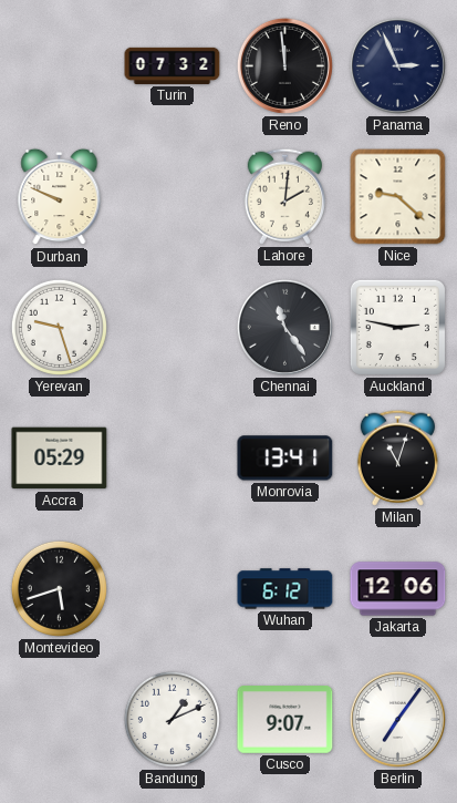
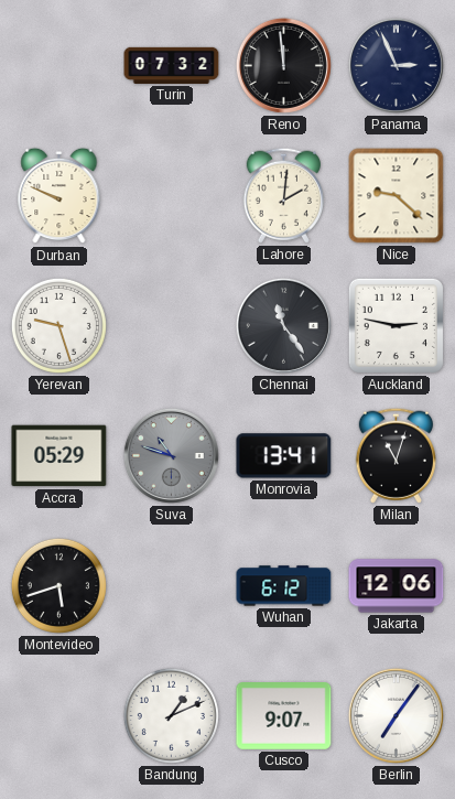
Suva: none -> 10:48
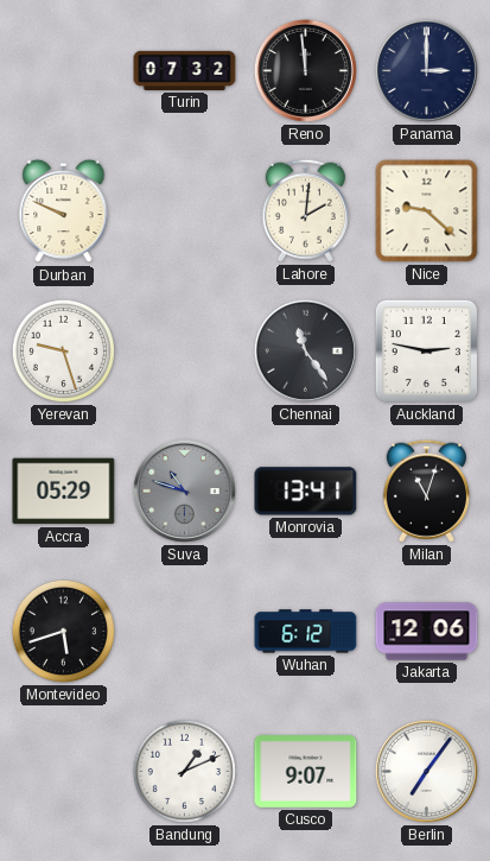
Panama: 2:56 -> 3:00
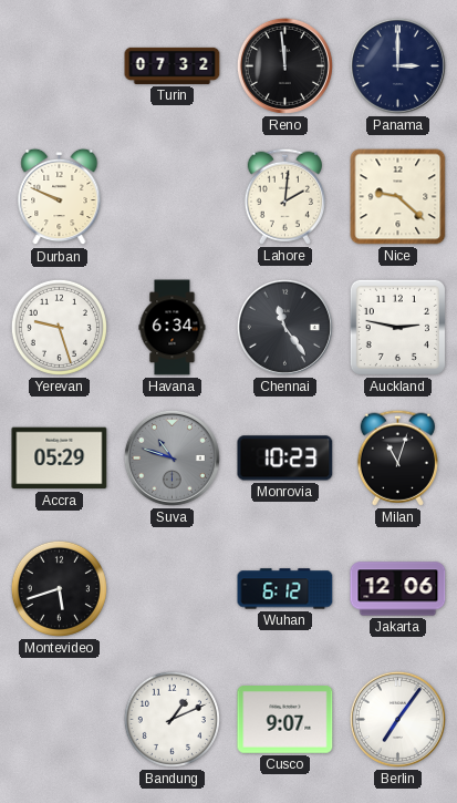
Havana: none -> 6:34
Monrovia: 13:41 -> 10:23
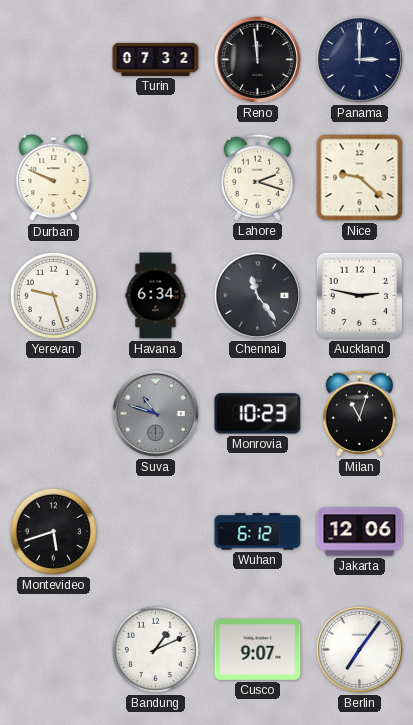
Lahore: 2:01 -> 2:18
Accra: 05:29 -> none
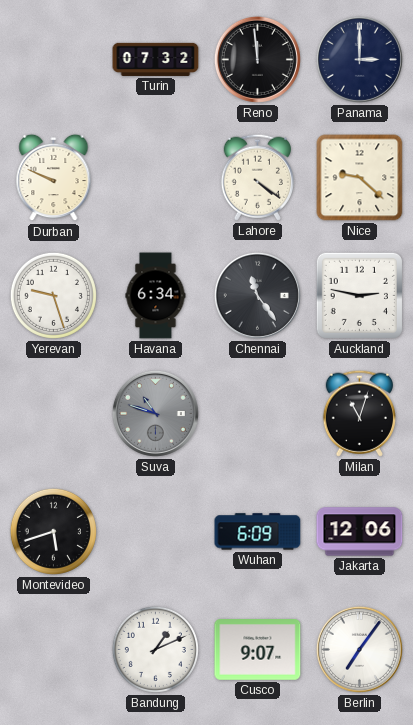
Lahore: 2:18 -> 4:21
Monrovia: 10:23 -> none
Wuhan: 6:12 -> 6:09
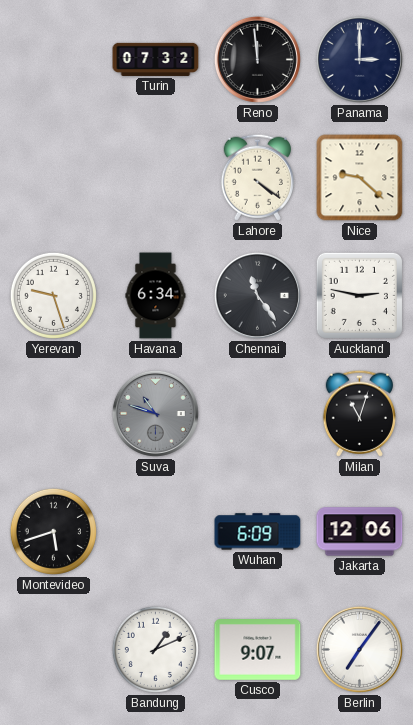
Durban: 9:49 -> none
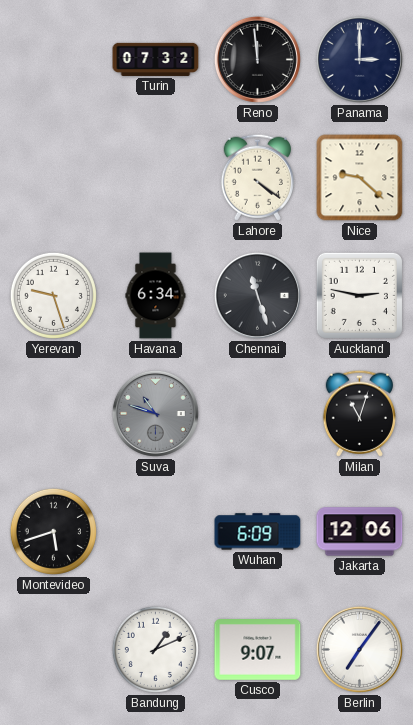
Chennai: 11:24 -> 11:27
